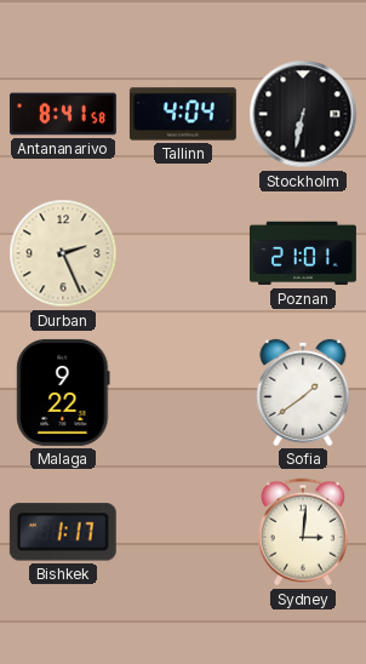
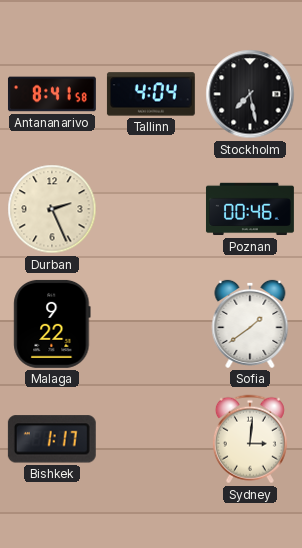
Stockholm: 6:32 -> 7:28
Poznan: 21:01 -> 00:46
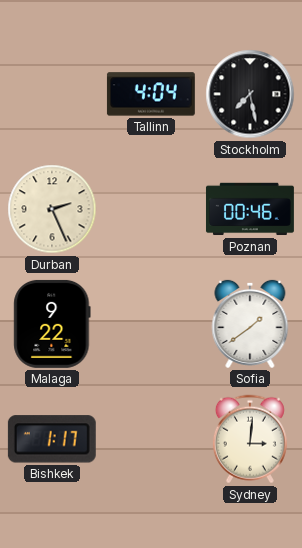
Antananarivo: 8:41 -> none
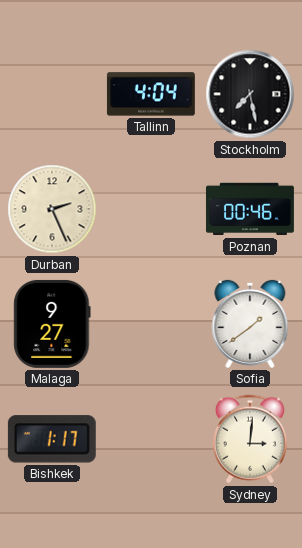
Malaga: 9:22 -> 9:27
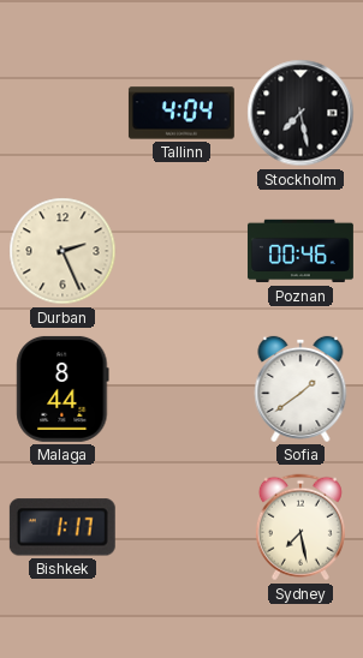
Malaga: 9:27 -> 8:44
Sydney: 3:01 -> 7:28
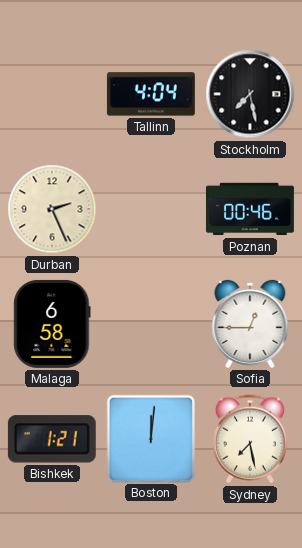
Malaga: 8:44 -> 6:58
Sofia: 1:39 -> 12:45
Bishkek: 1:17 -> 1:21
Boston: none -> 12:01
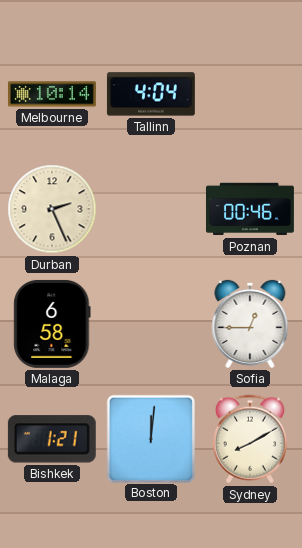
Melbourne: none -> 10:14
Stockholm: 7:28 -> none
Sydney: 7:28 -> 8:10
